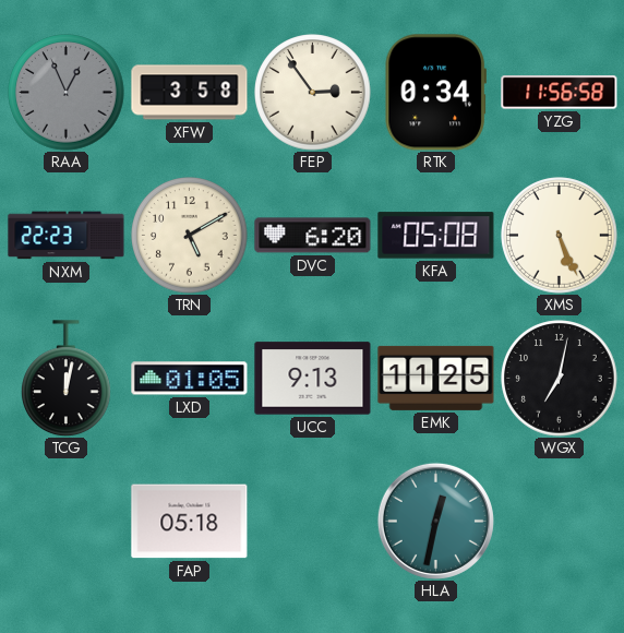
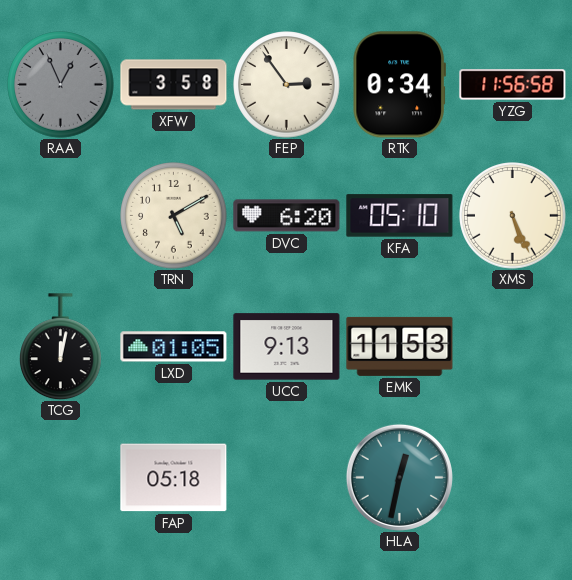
NXM: 22:23 -> none
KFA: 05:08 -> 05:10
EMK: 11:25 -> 11:53
WGX: 7:02 -> none
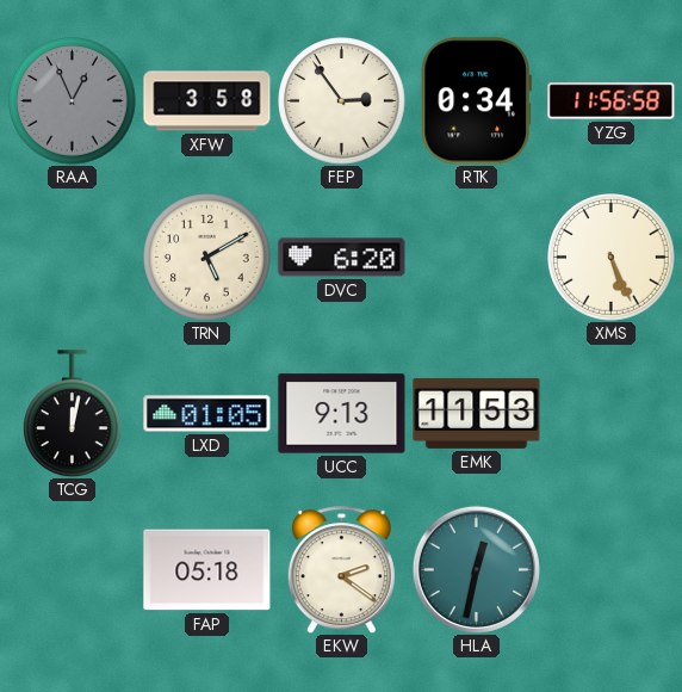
KFA: 05:10 -> none
EKW: none -> 2:21
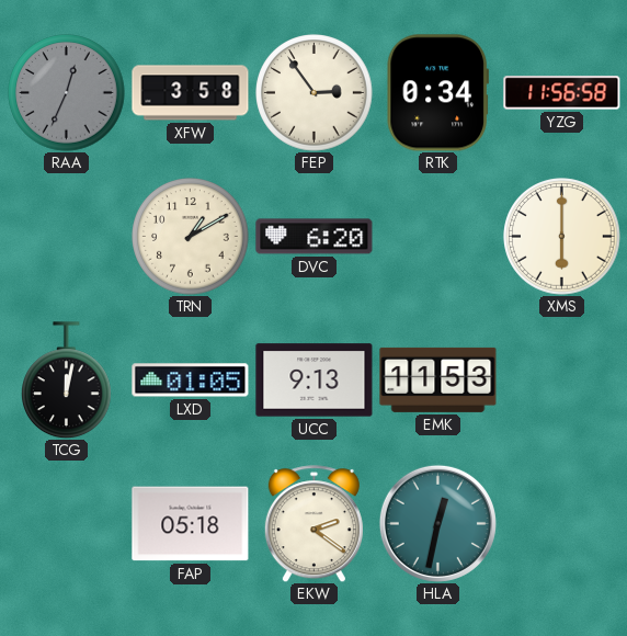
RAA: 12:56 -> 12:34
TRN: 5:10 -> 1:10
XMS: 5:26 -> 6:00
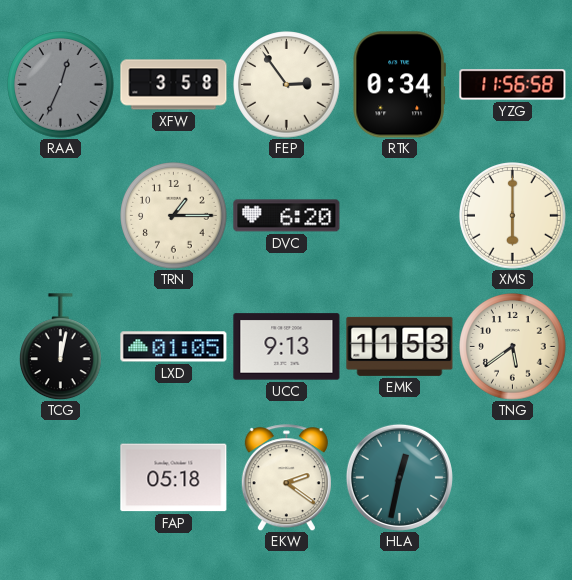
TRN: 1:10 -> 1:15
TNG: none -> 5:39
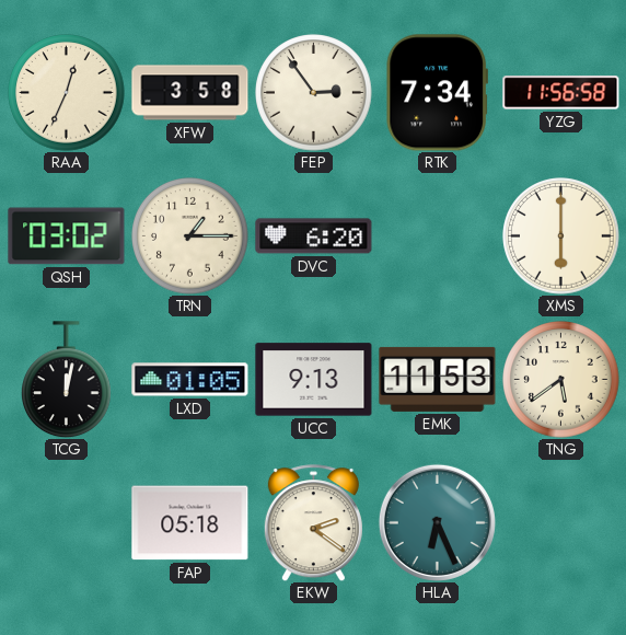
RAA dial: grey -> cream
RTK: 0:34 -> 7:34
QSH: none -> 03:02
HLA: 12:32 -> 6:26
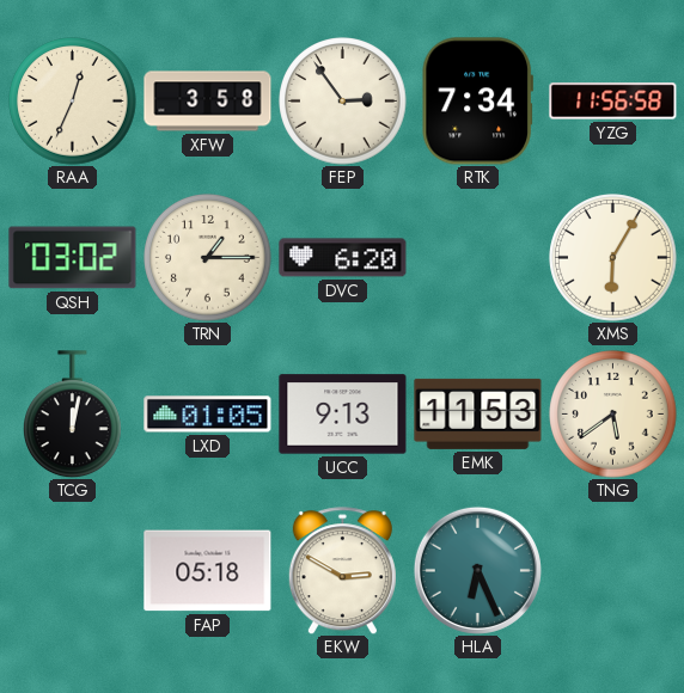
XMS: 6:00 -> 6:05
EKW: 2:21 -> 2:50
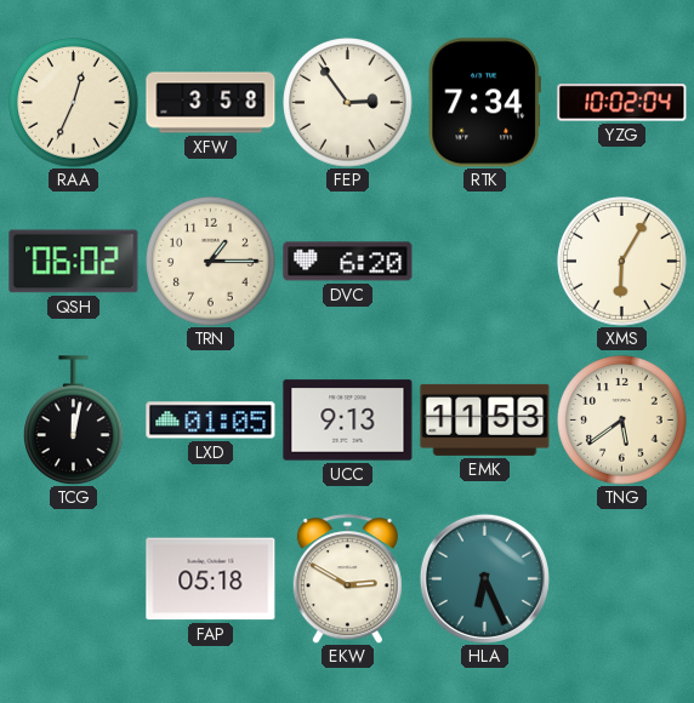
YZG: 11:56 -> 10:02
QSH: 03:02 -> 06:02
